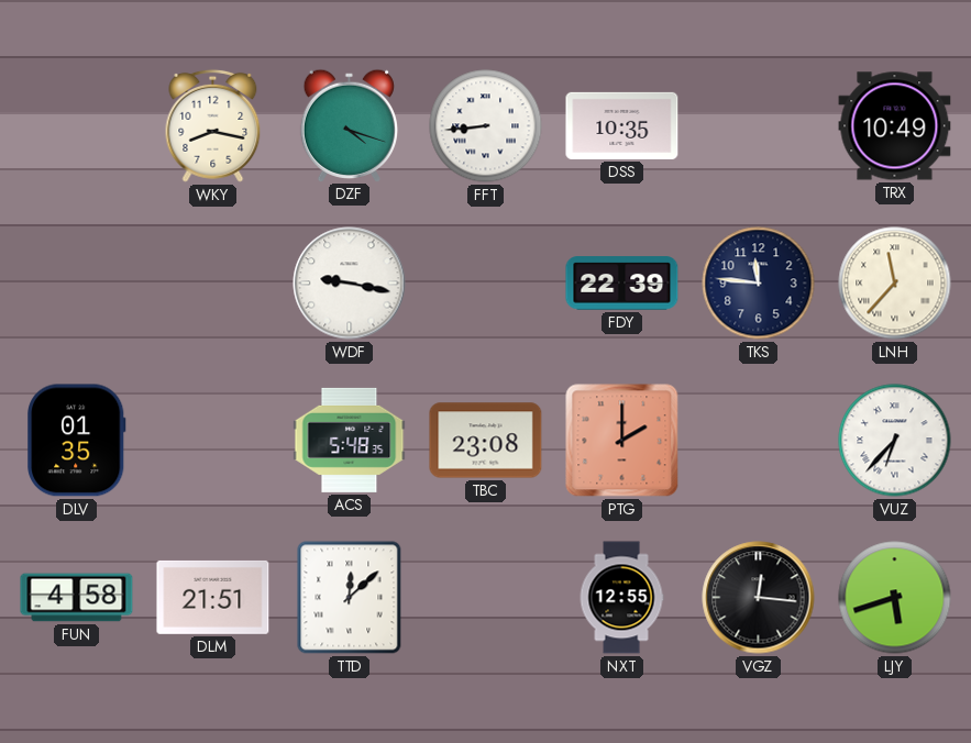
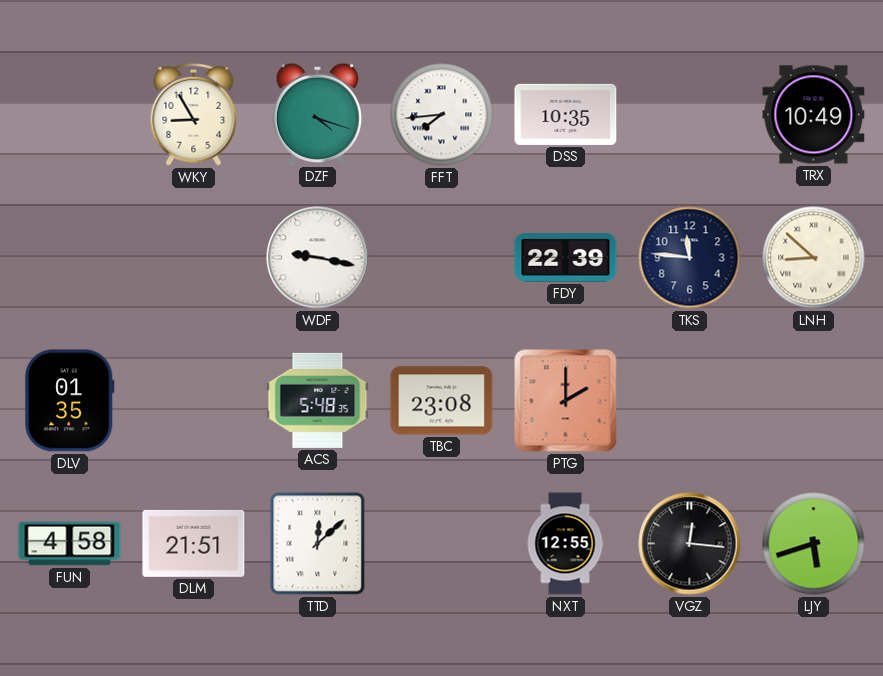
WKY: 8:17 -> 8:55
FFT: 8:44 -> 7:44
LNH: 11:37 -> 8:52
VUZ: 6:37 -> none
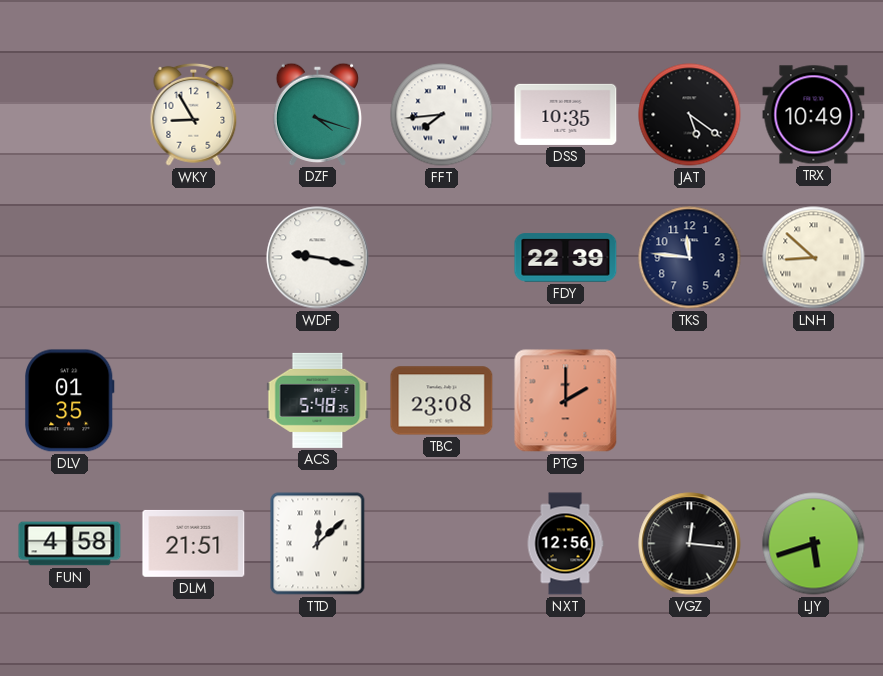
JAT: none -> 5:21
NXT: 12:55 -> 12:56
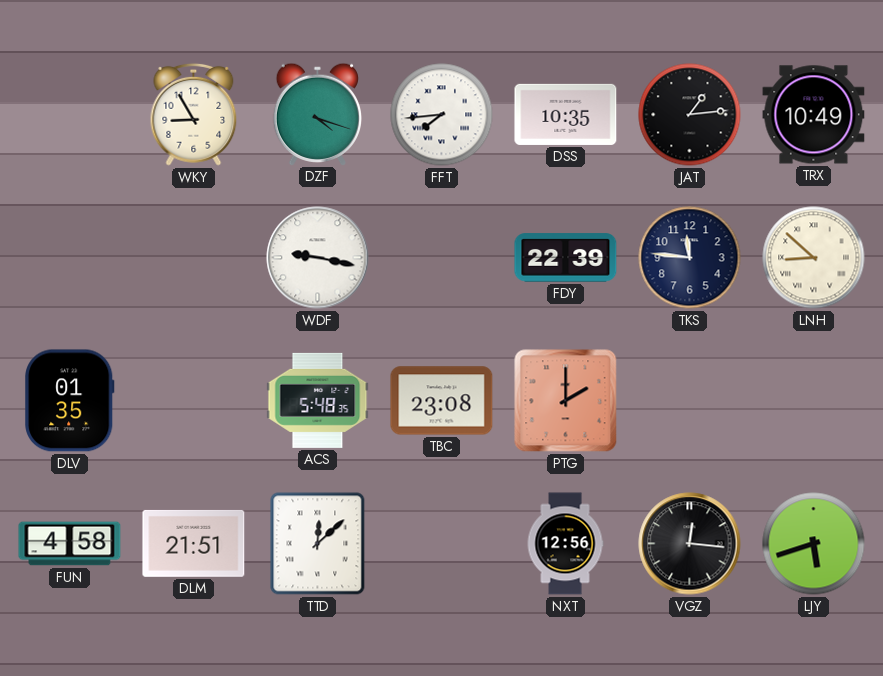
JAT: 5:21 -> 1:14
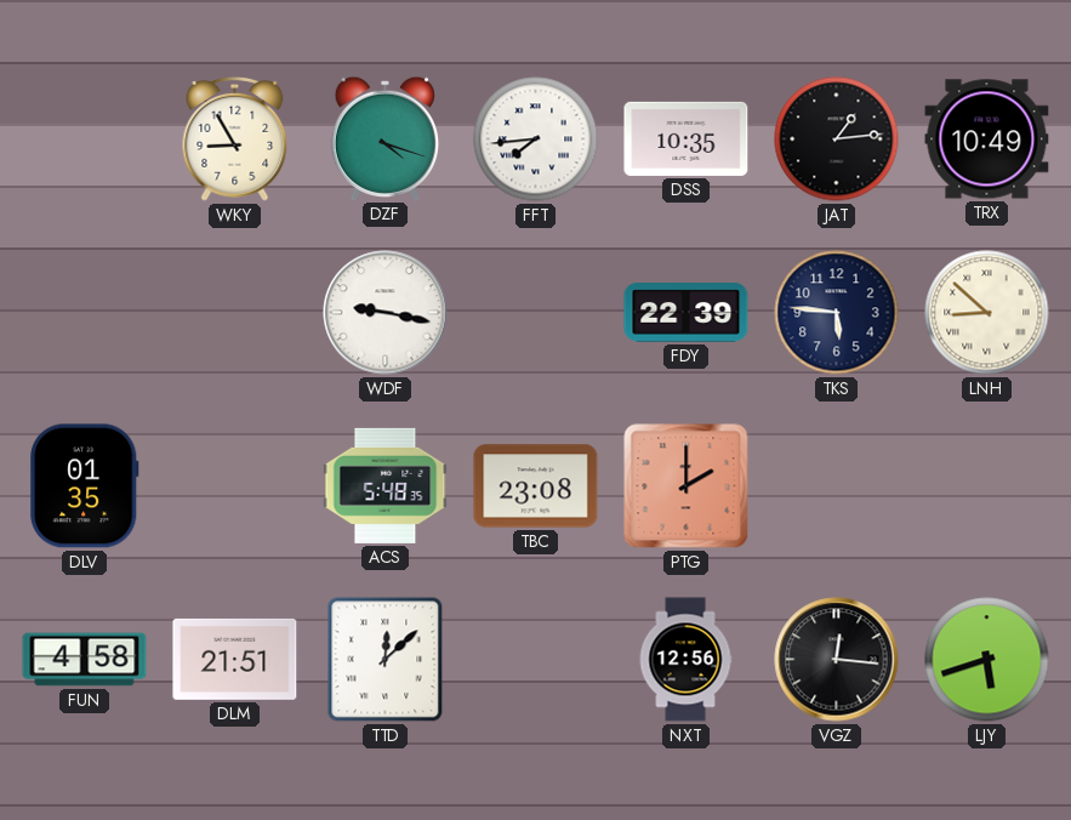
TKS: 11:46 -> 5:46
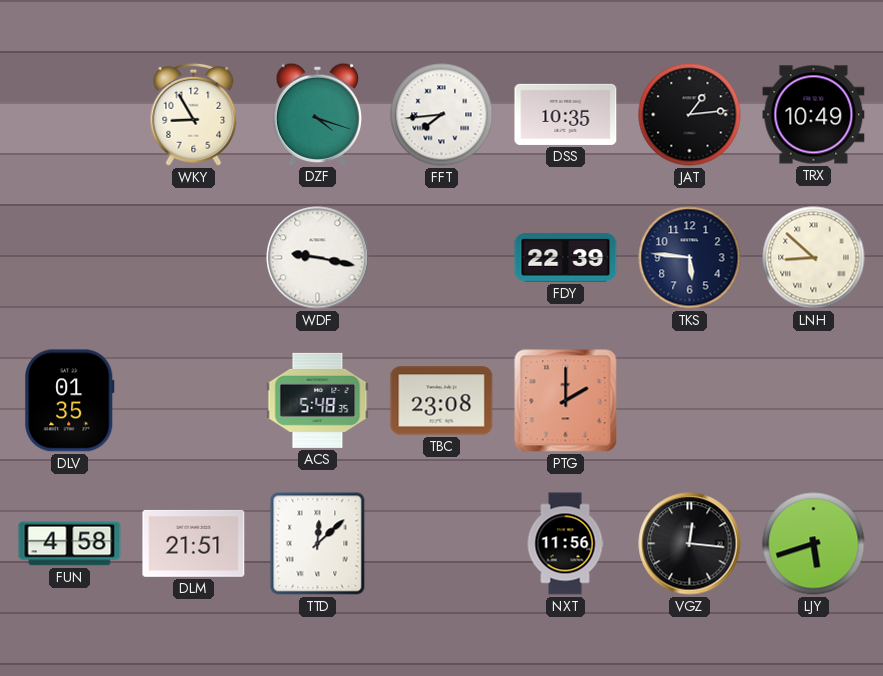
NXT: 12:56 -> 11:56
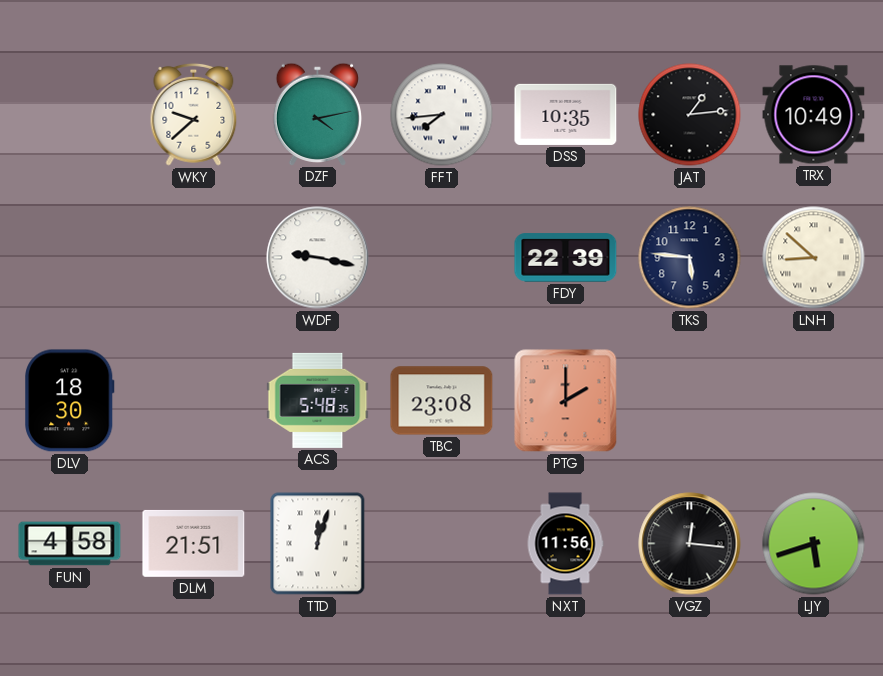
WKY: 8:55 -> 9:38
DZF: 4:18 -> 4:13
DLV: 01:35 -> 18:30
TTD: 12:08 -> 12:03
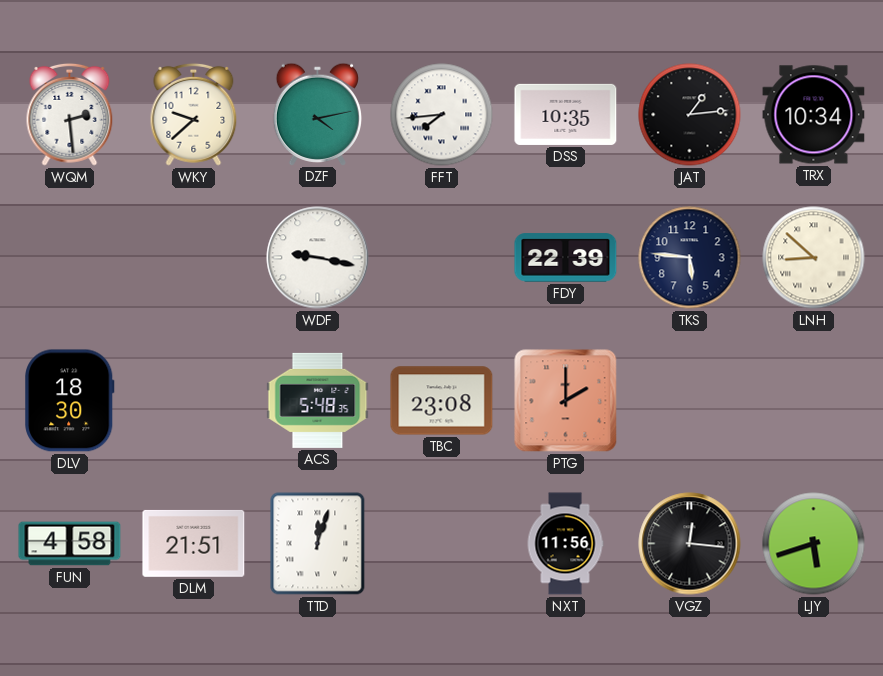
WQM: none -> 2:29
TRX: 10:49 -> 10:34
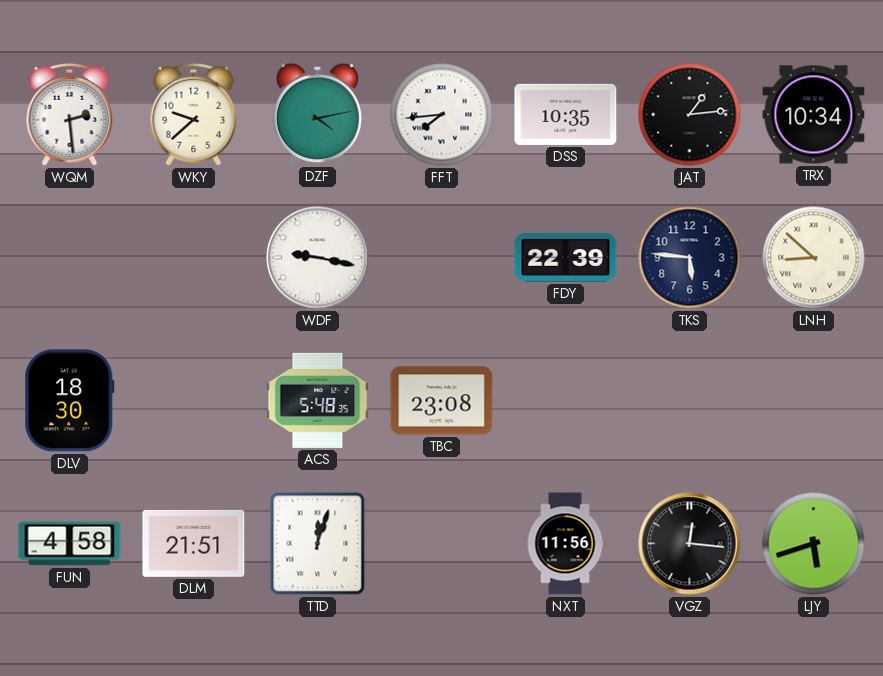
PTG: 2:00 -> none
